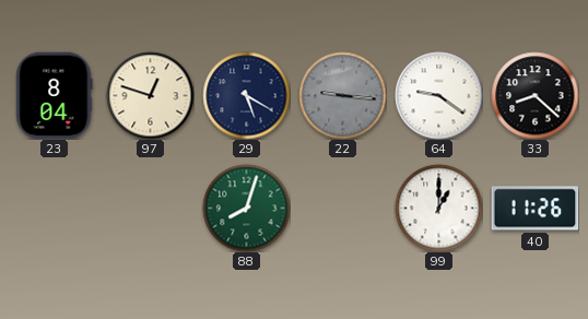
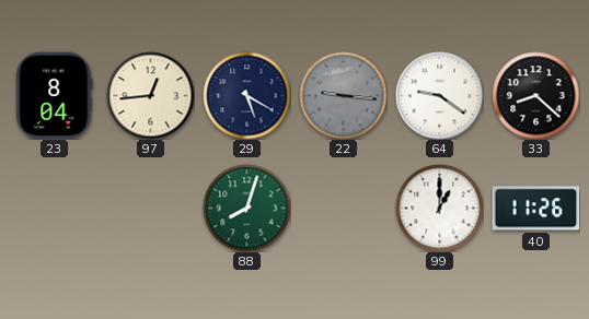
97: 12:48 -> 12:44
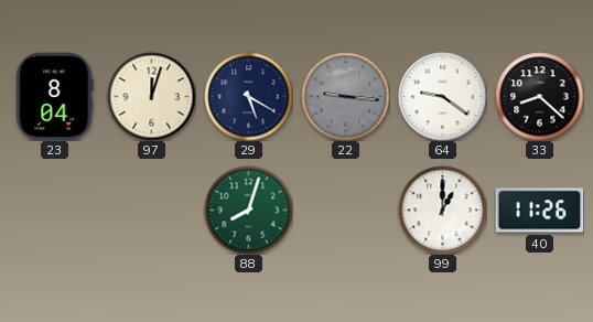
97: 12:44 -> 12:03
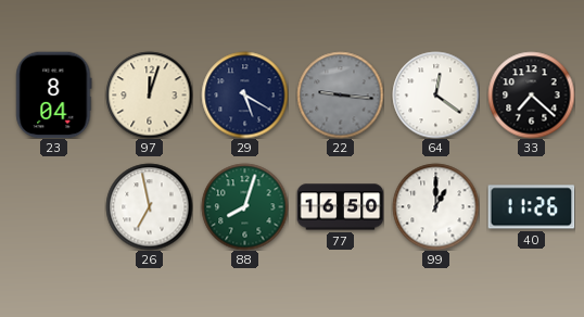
64: 9:21 -> 12:21
33: 8:22 -> 7:22
26: none -> 6:58
77: none -> 16:50
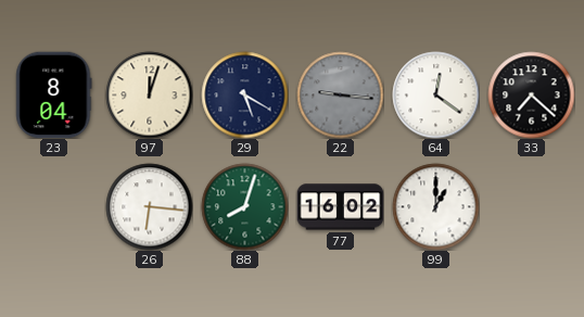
26: 6:58 -> 6:16
77: 16:50 -> 16:02
40: 11:26 -> none
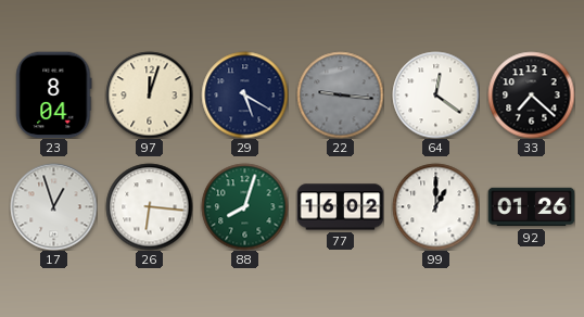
17: none -> 12:57
92: none -> 01:26
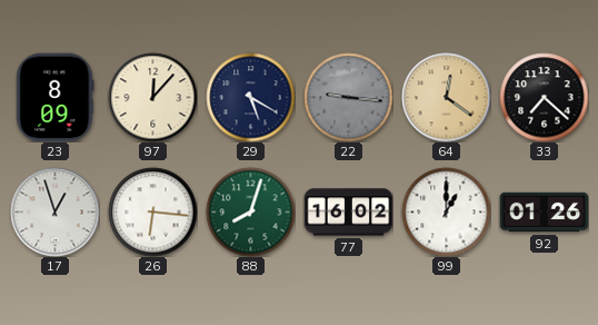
23: 8:04 -> 8:09
97: 12:03 -> 12:07
64 dial: white -> champagne
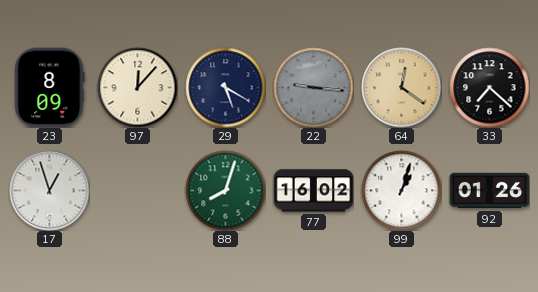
26: 6:16 -> none
99: 1:00 -> 1:03
